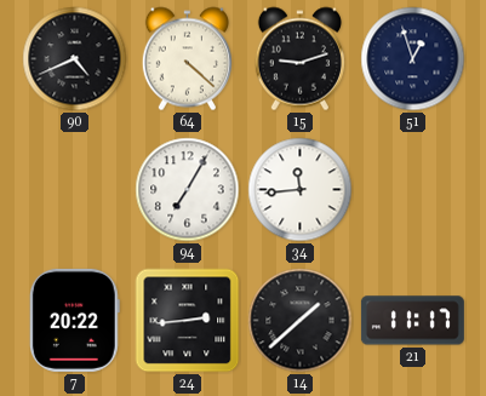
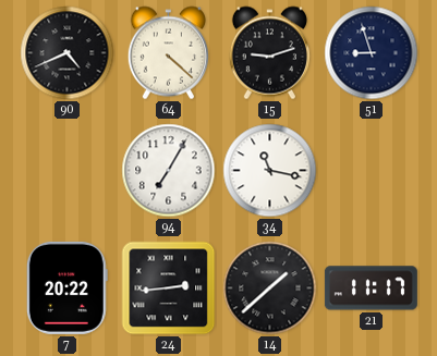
51: 12:57 -> 8:57
34: 11:44 -> 11:17
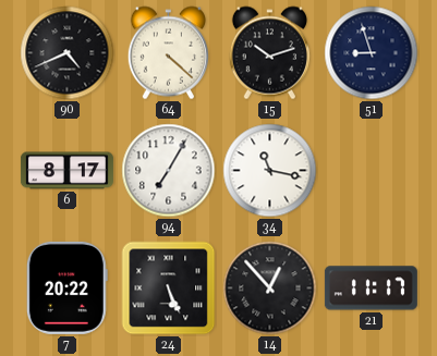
15: 9:12 -> 10:12
6: none -> 8:17
24: 2:44 -> 5:26
14: 1:38 -> 12:53
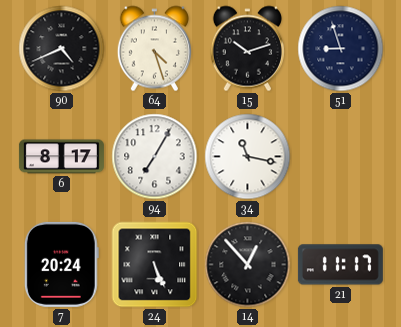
64: 4:22 -> 4:27
7: 20:22 -> 20:24
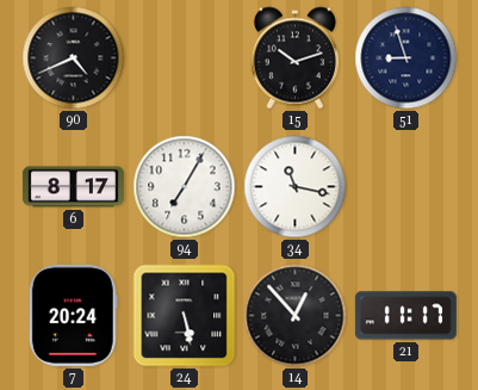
64: 4:27 -> none
24: 5:26 -> 5:28
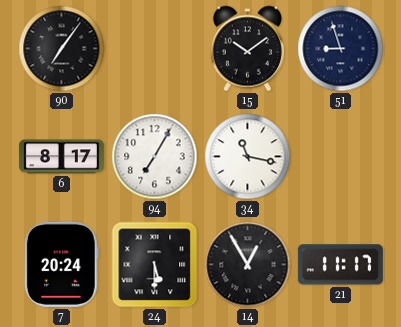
90: 4:41 -> 7:06
15: 10:12 -> 10:09
24: 5:28 -> 5:30
14: 12:53 -> 12:55
